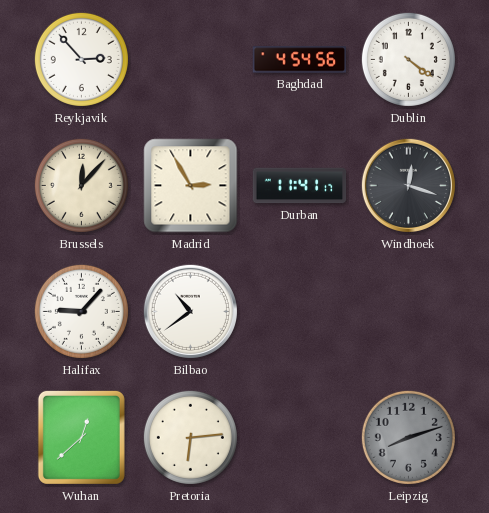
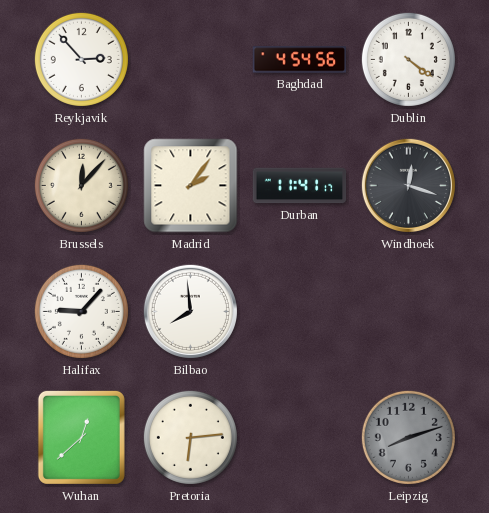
Madrid: 2:55 -> 2:06
Bilbao: 10:39 -> 7:59
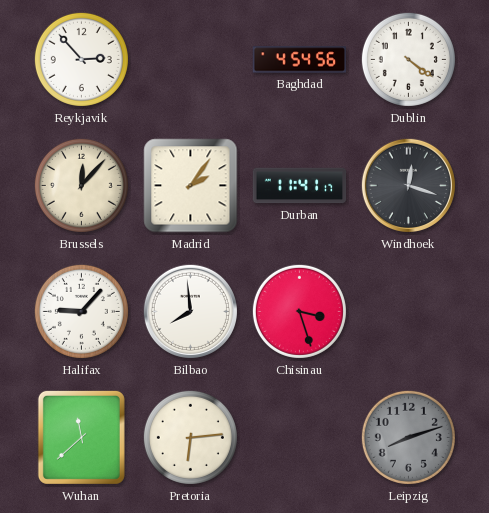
Chisinau: none -> 3:27
Wuhan: 12:38 -> 11:38
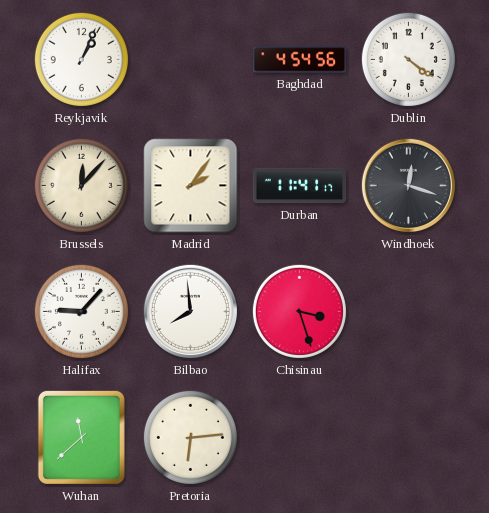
Reykjavik: 2:53 -> 1:04
Leipzig: 8:12 -> none
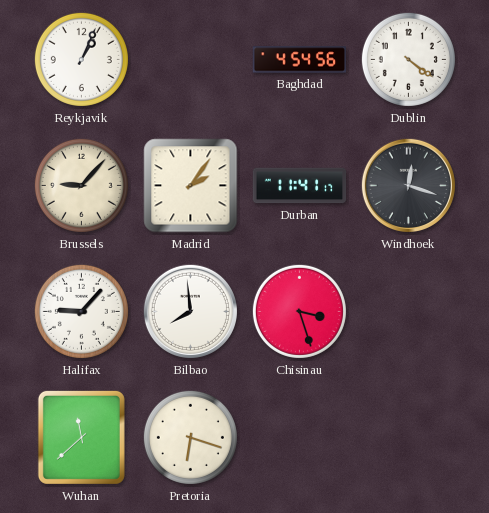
Brussels: 12:07 -> 9:07
Pretoria: 6:14 -> 6:18
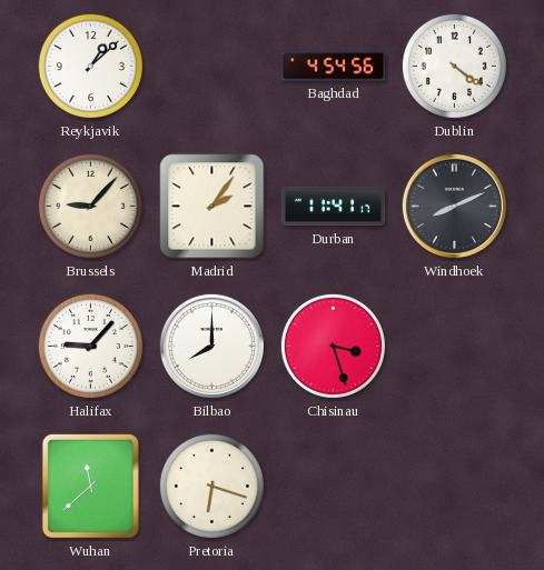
Reykjavik: 1:04 -> 1:08
Windhoek: 12:18 -> 8:11
Bilbao: 7:59 -> 8:00
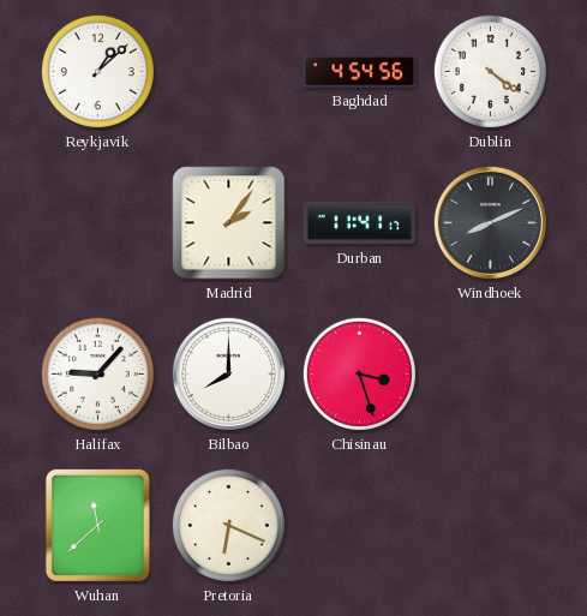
Brussels: 9:07 -> none
Pretoria: 6:18 -> 6:19
